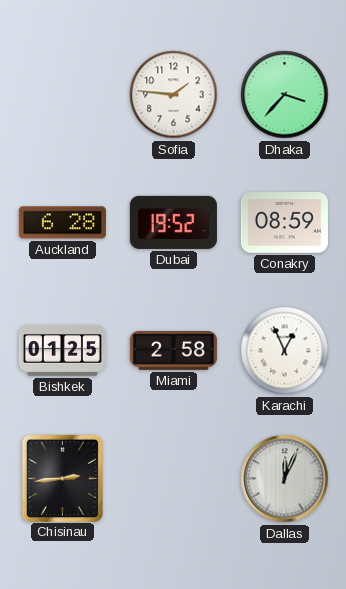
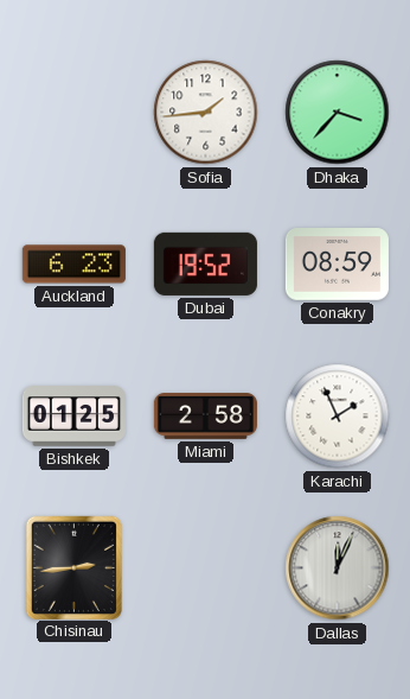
Sofia: 1:46 -> 1:44
Auckland: 6:28 -> 6:23
Karachi: 12:56 -> 1:56
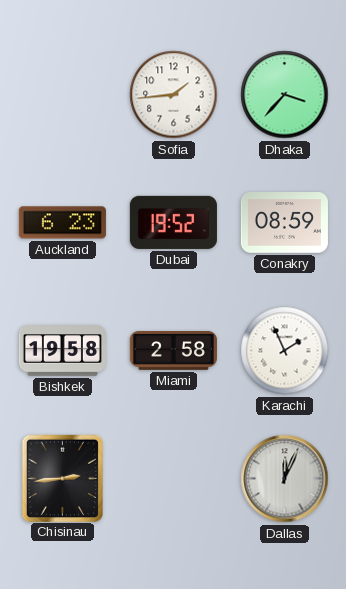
Bishkek: 01:25 -> 19:58
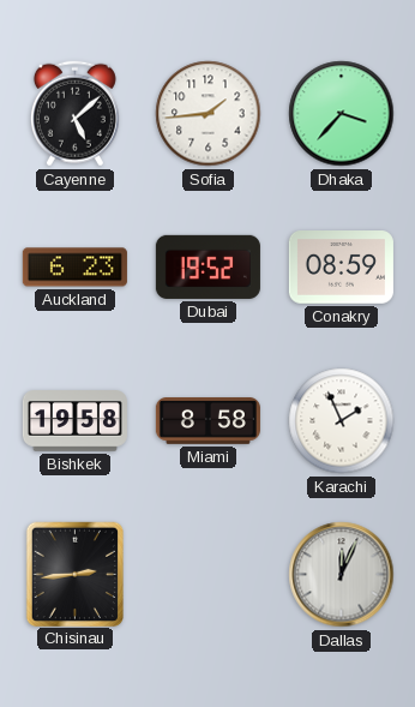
Cayenne: none -> 5:08
Miami: 2:58 -> 8:58
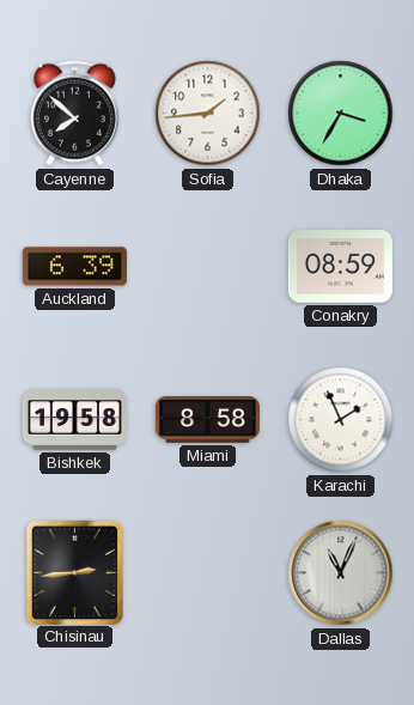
Cayenne: 5:08 -> 7:52
Dhaka: 3:37 -> 3:35
Auckland: 6:23 -> 6:39
Dubai: 19:52 -> none
Dallas: 12:04 -> 11:04
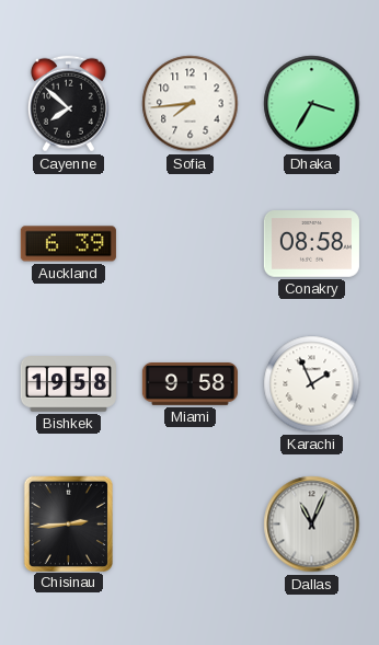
Sofia: 1:44 -> 7:44
Conakry: 08:59 -> 08:58
Miami: 8:58 -> 9:58
